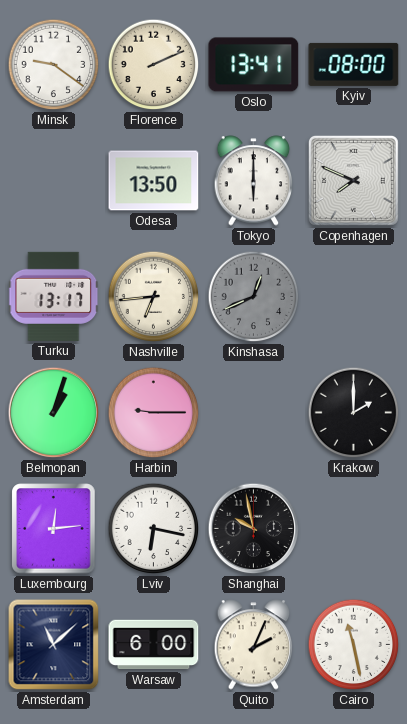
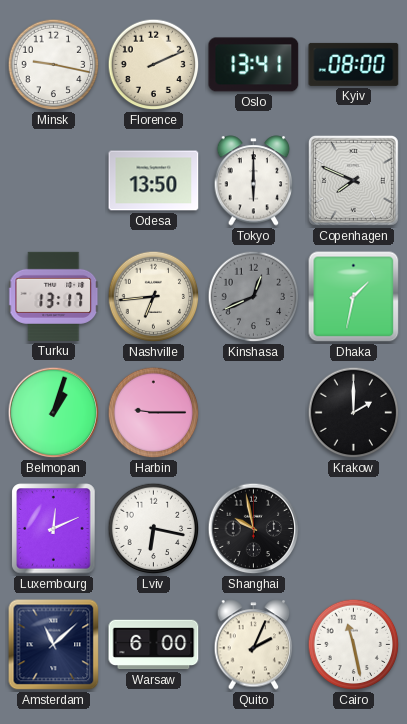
Minsk: 9:21 -> 9:17
Dhaka: none -> 1:32
Luxembourg: 12:14 -> 12:11
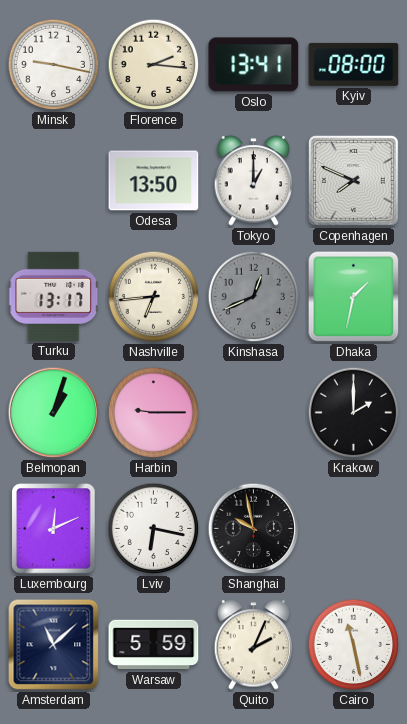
Florence: 2:11 -> 2:16
Tokyo: 6:00 -> 1:00
Warsaw: 6:00 -> 5:59
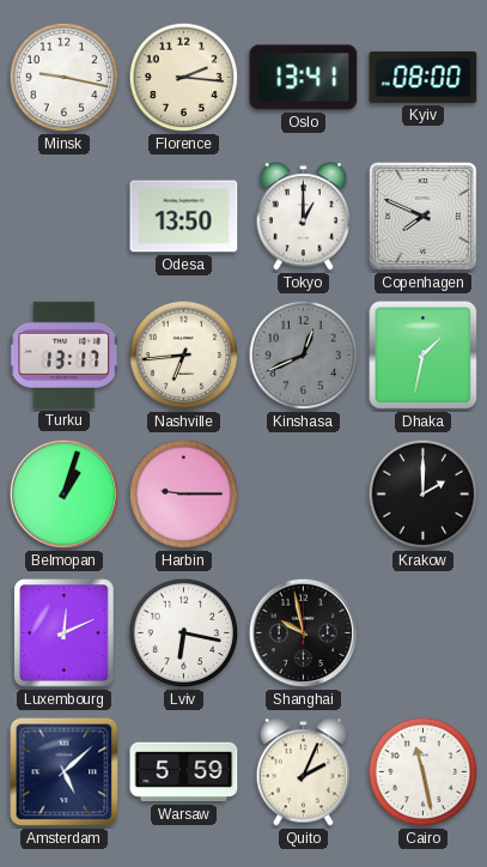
Amsterdam: 11:08 -> 5:08
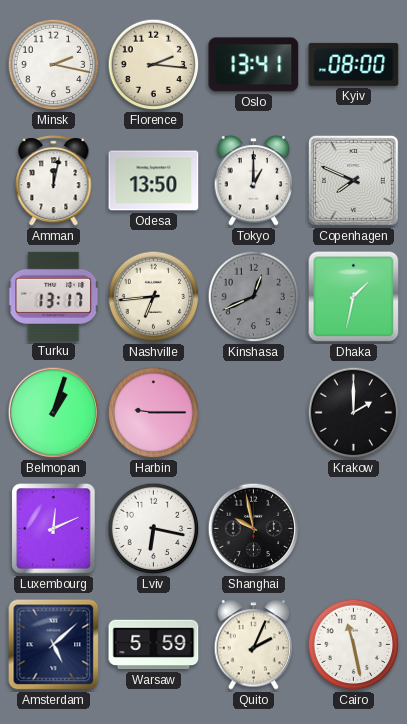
Minsk: 9:17 -> 2:17
Amman: none -> 12:02
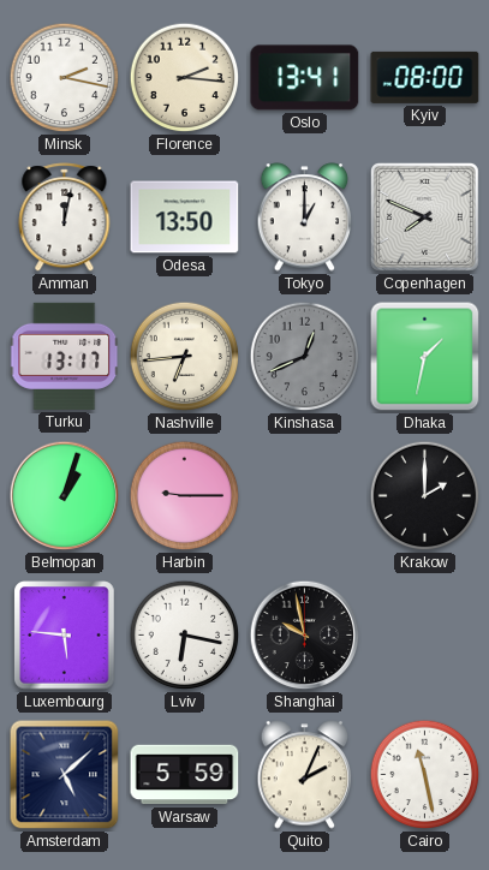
Luxembourg: 12:11 -> 5:46
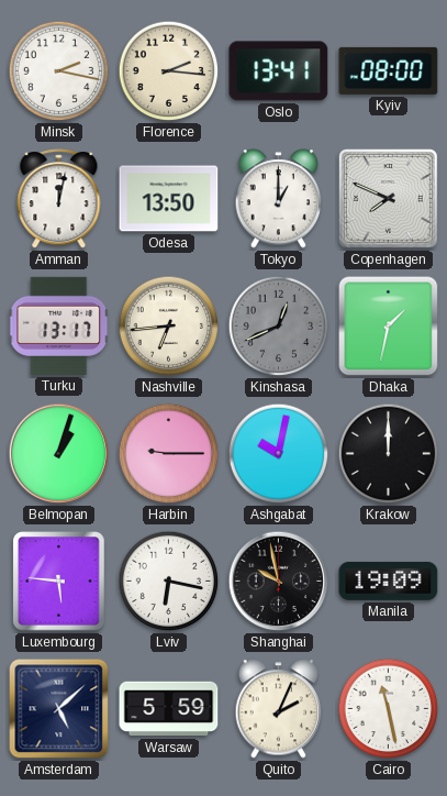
Ashgabat: none -> 10:02
Krakow: 2:00 -> 12:00
Manila: none -> 19:09
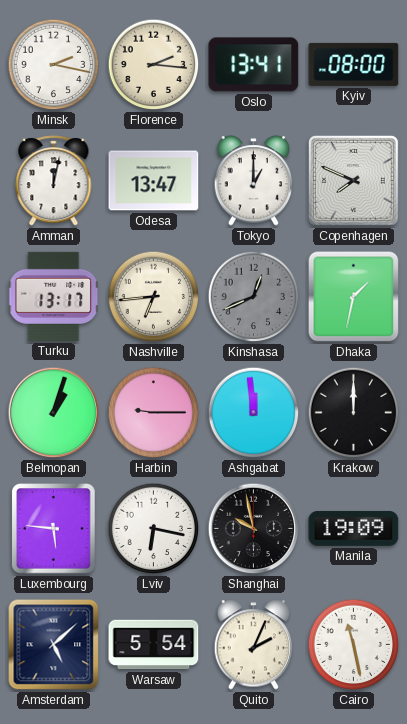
Odesa: 13:50 -> 13:47
Ashgabat: 10:02 -> 11:59
Warsaw: 5:59 -> 5:54
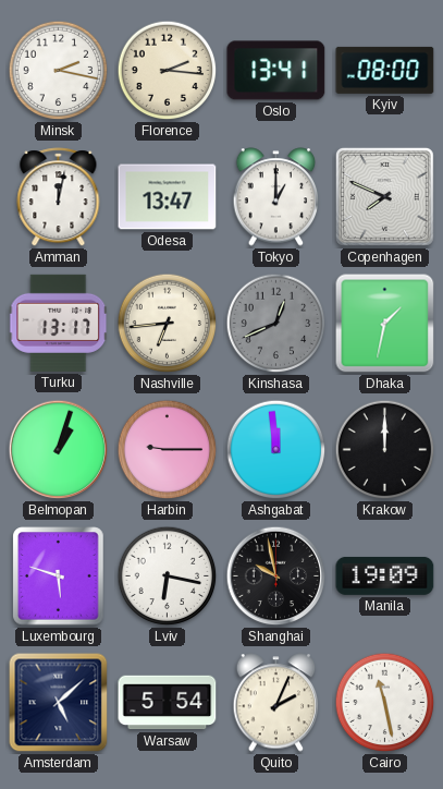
Luxembourg: 5:46 -> 5:48
